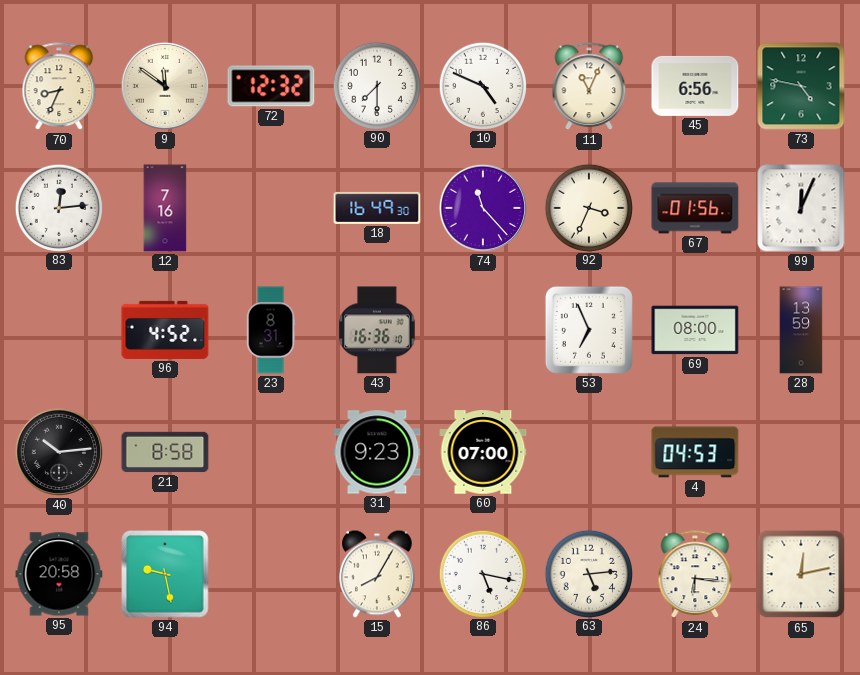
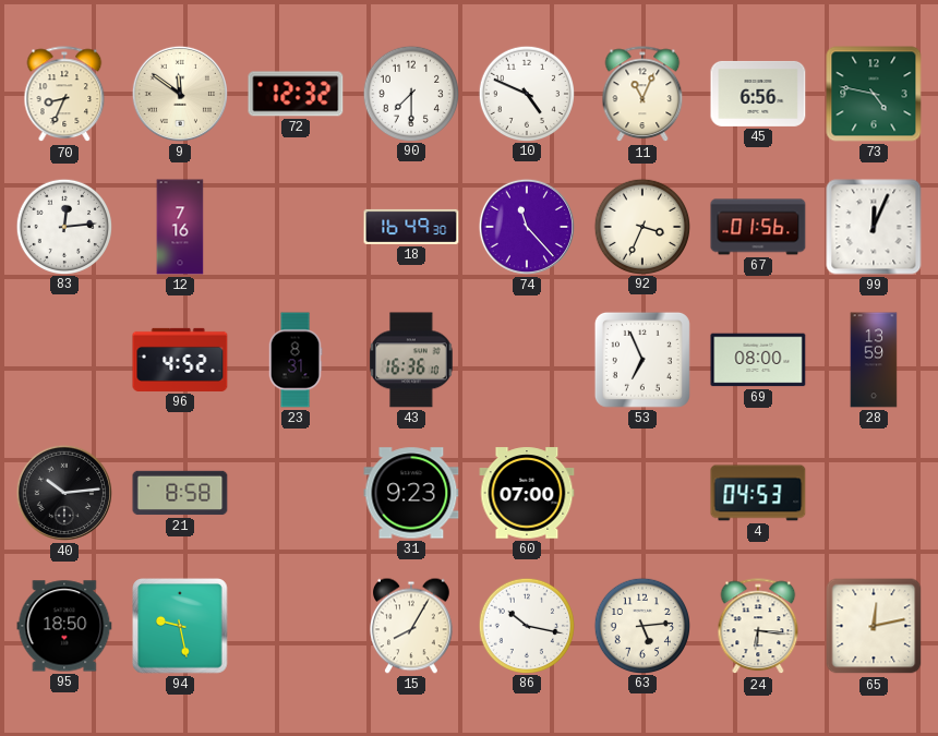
95: 20:58 -> 18:50
86: 5:17 -> 10:17
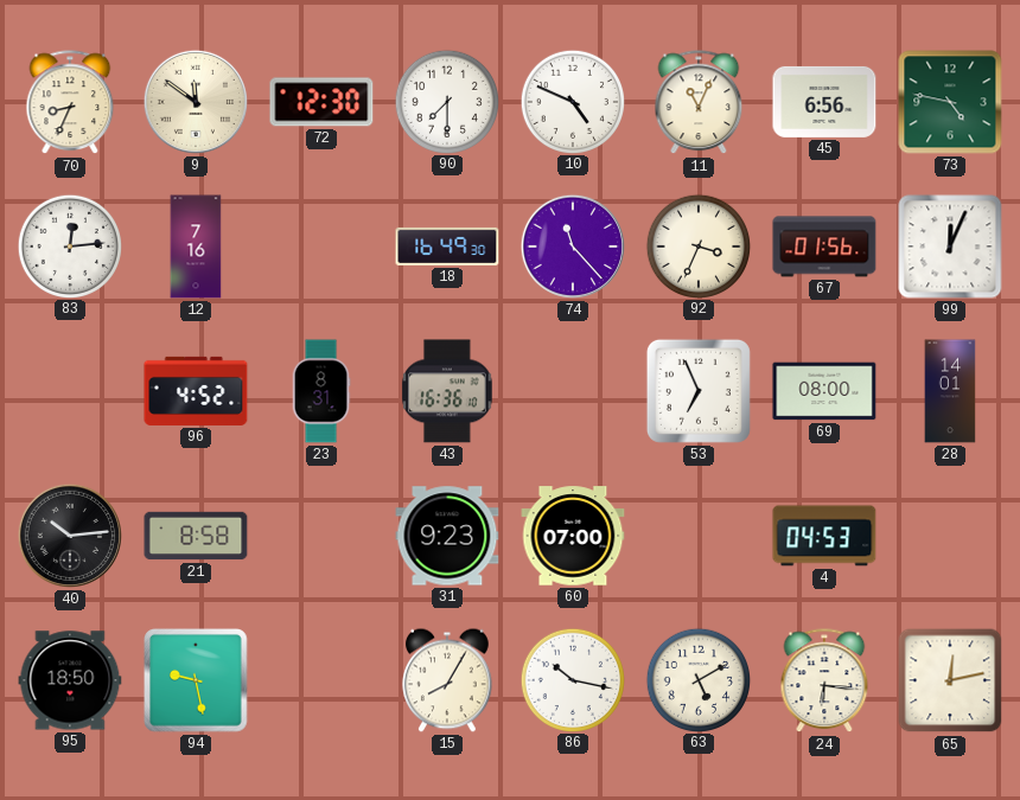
72: 12:32 -> 12:30
28: 13:59 -> 14:01
63: 5:14 -> 5:10
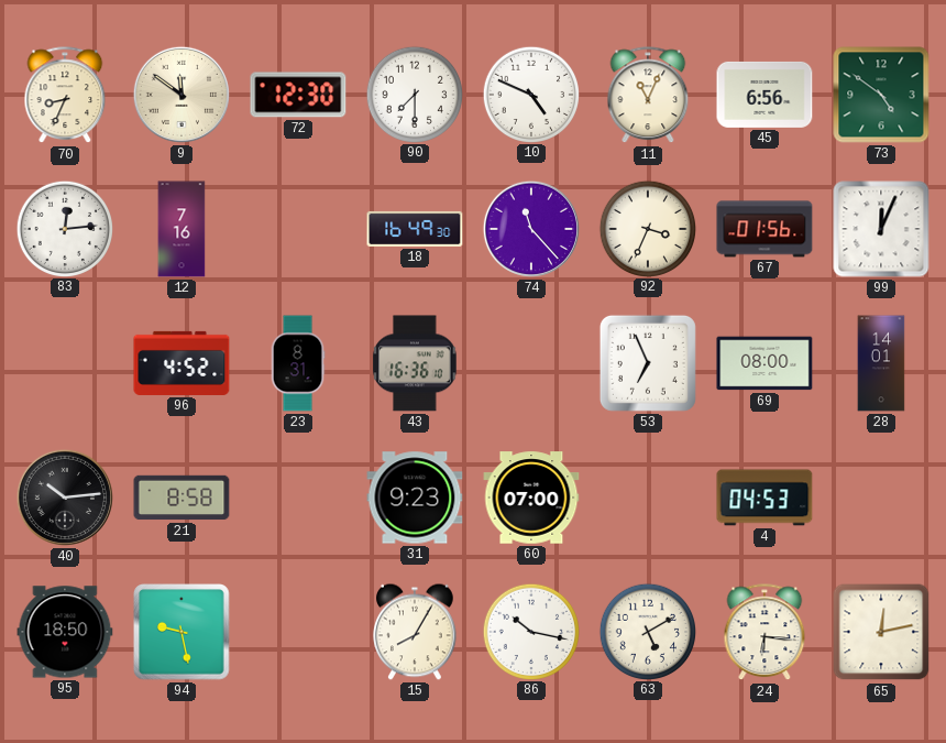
73: 4:47 -> 4:51
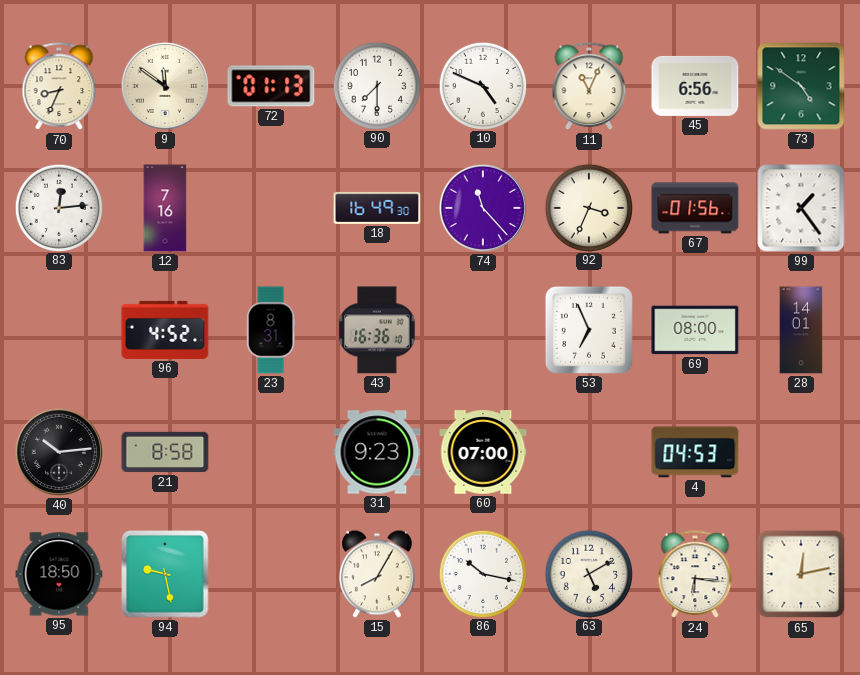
72: 12:30 -> 01:13
99: 12:04 -> 1:24
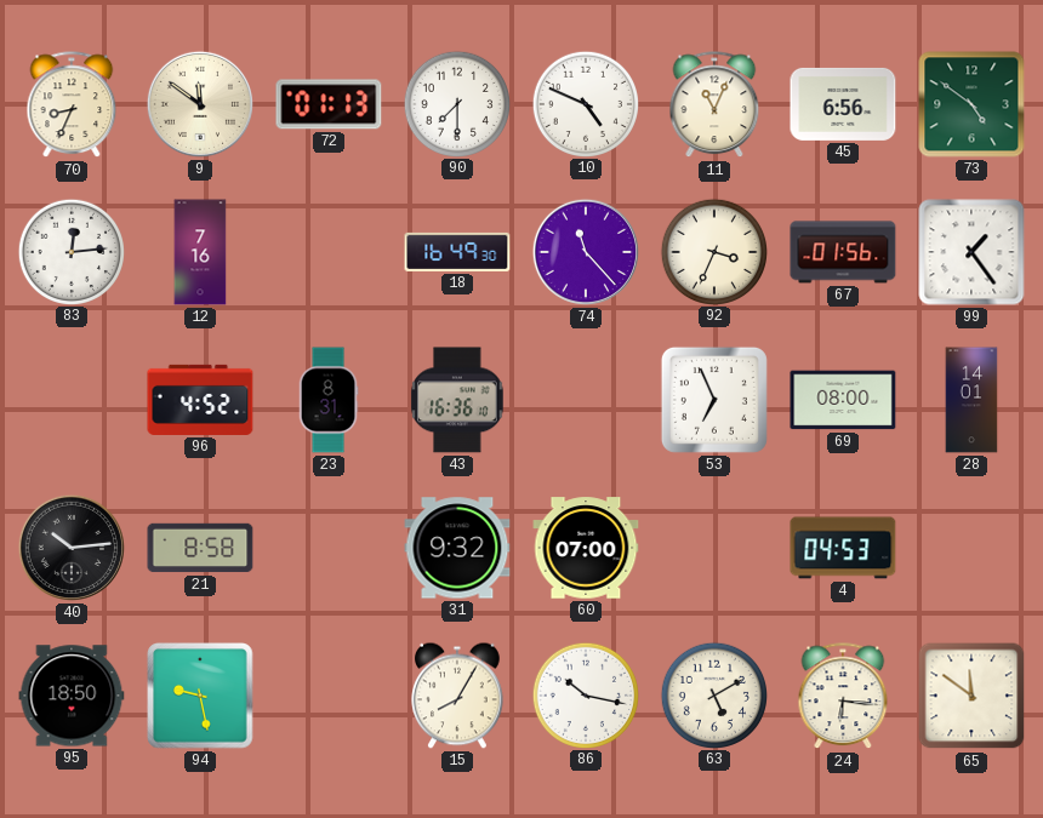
31: 9:23 -> 9:32
65: 12:13 -> 11:51
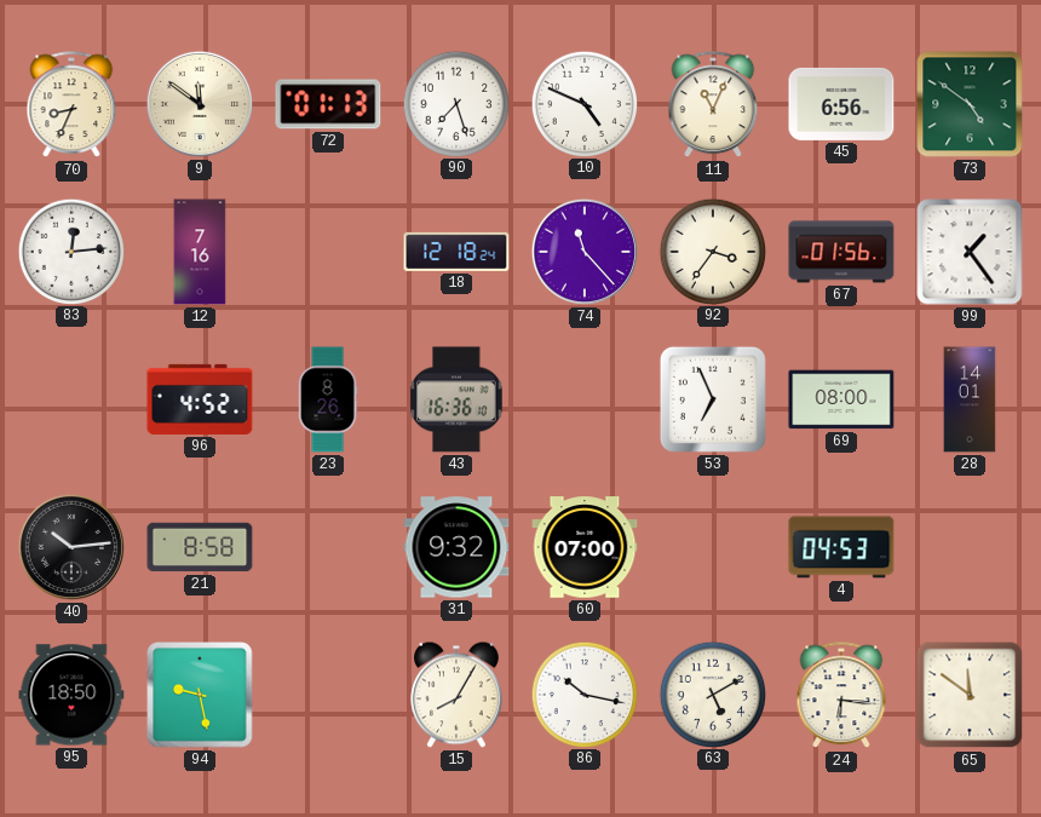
90: 7:30 -> 7:27
18: 16:49 -> 12:18
92: 3:34 -> 3:36
23: 8:31 -> 8:26
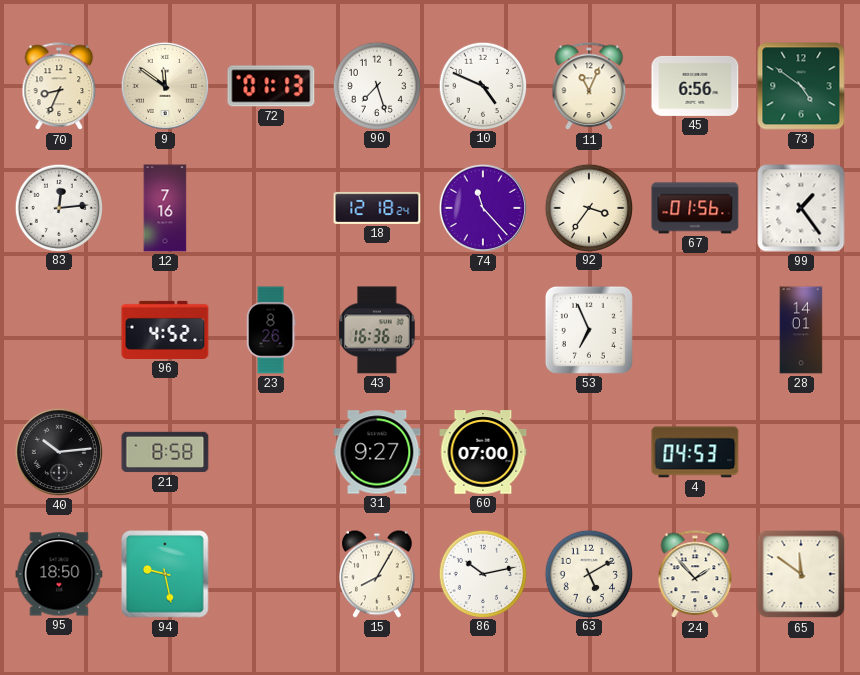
69: 08:00 -> none
31: 9:32 -> 9:27
86: 10:17 -> 10:13
24: 6:16 -> 1:53
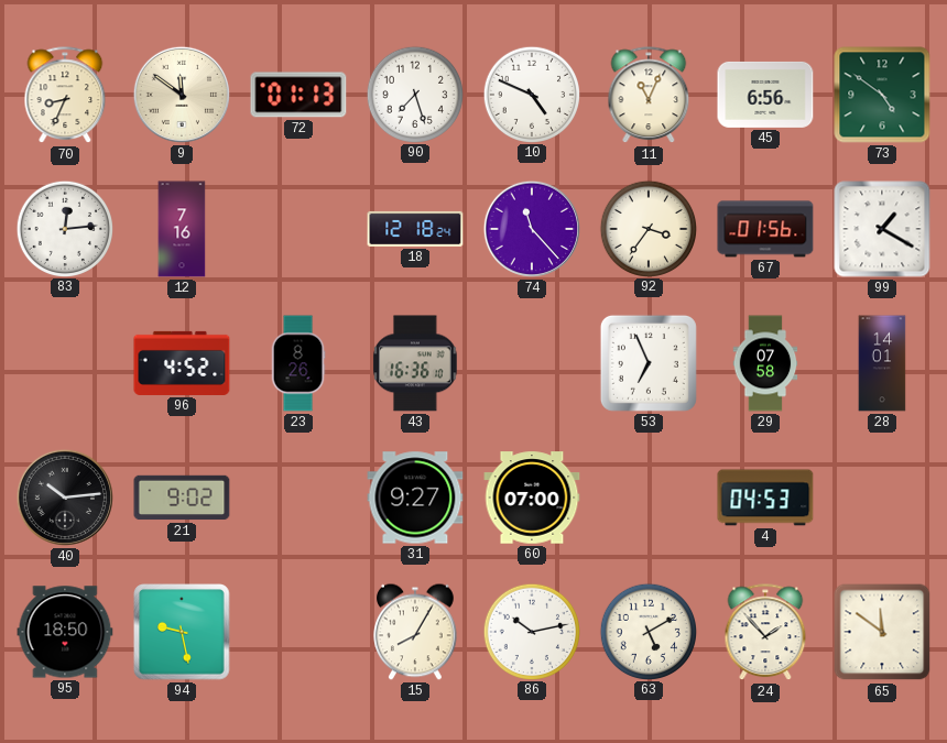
99: 1:24 -> 1:20
29: none -> 07:58
21: 8:58 -> 9:02
